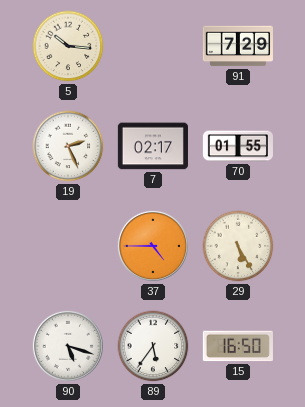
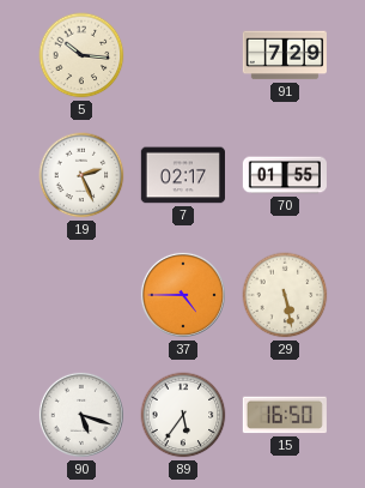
29: 5:25 -> 5:28
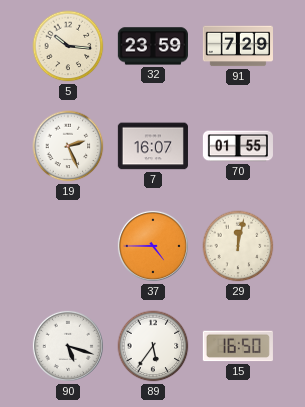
32: none -> 23:59
7: 02:17 -> 16:07
29: 5:28 -> 12:02
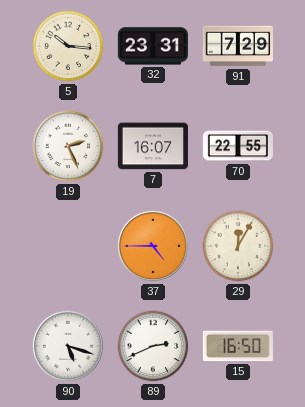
32: 23:59 -> 23:31
70: 01:55 -> 22:55
29: 12:02 -> 12:05
89: 5:36 -> 2:41
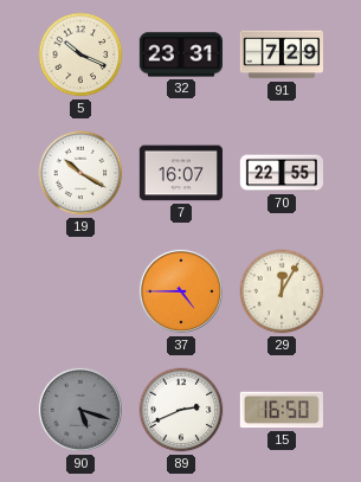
5: 10:16 -> 10:19
19: 2:26 -> 10:20
90 dial: white -> grey
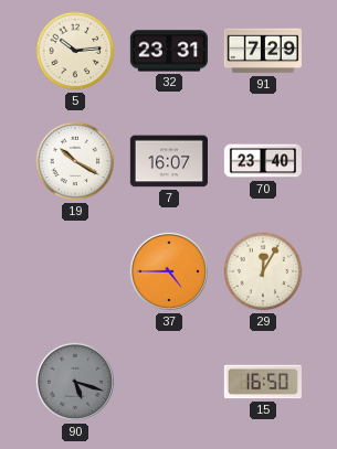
5: 10:19 -> 10:14
70: 22:55 -> 23:40
89: 2:41 -> none
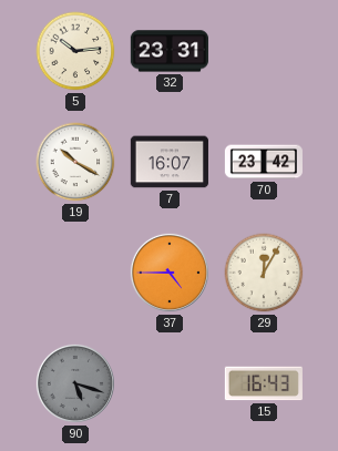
91: 7:29 -> none
70: 23:40 -> 23:42
15: 16:50 -> 16:43
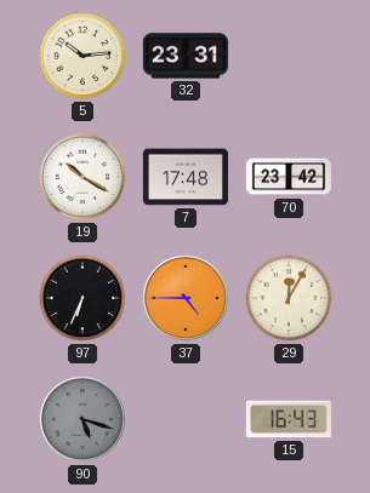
7: 16:07 -> 17:48
97: none -> 6:34
